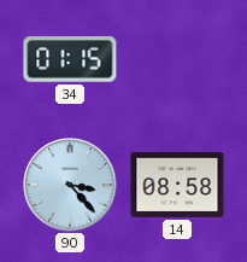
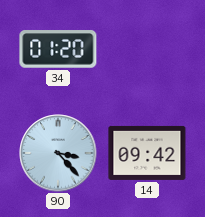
34: 01:15 -> 01:20
14: 08:58 -> 09:42
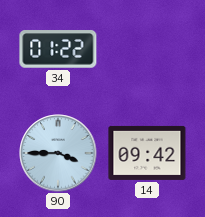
34: 01:20 -> 01:22
90: 3:23 -> 3:45
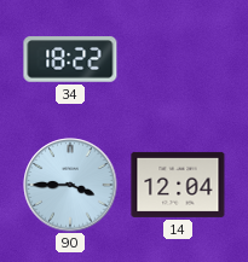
34: 01:22 -> 18:22
14: 09:42 -> 12:04
